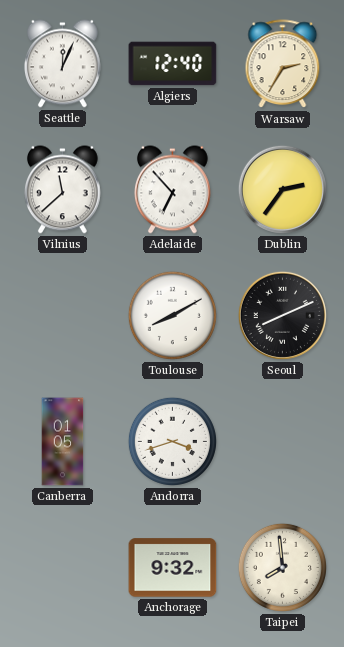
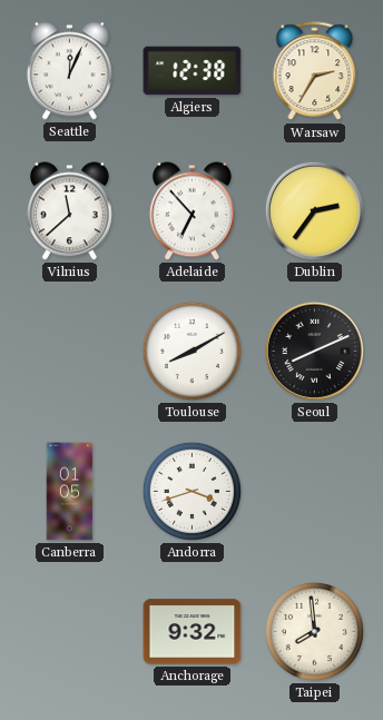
Algiers: 12:40 -> 12:38
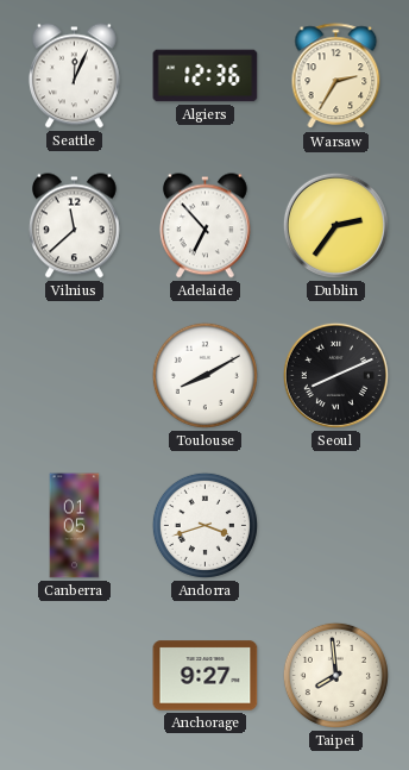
Algiers: 12:38 -> 12:36
Anchorage: 9:32 -> 9:27
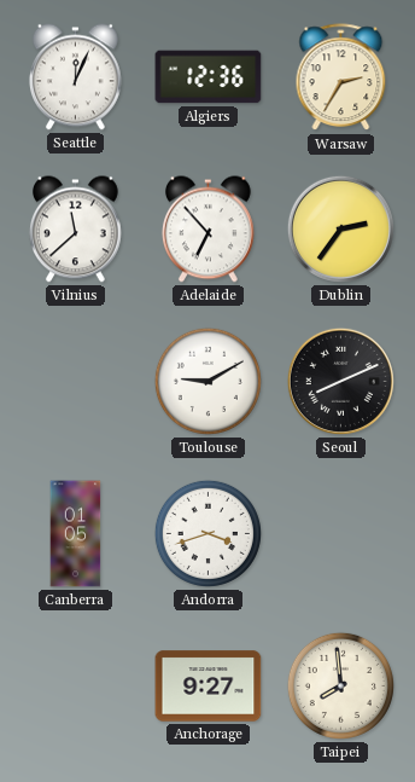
Toulouse: 8:10 -> 9:10
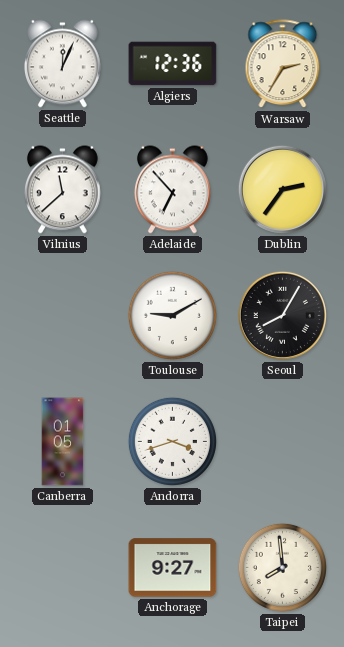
Seoul: 8:11 -> 8:05
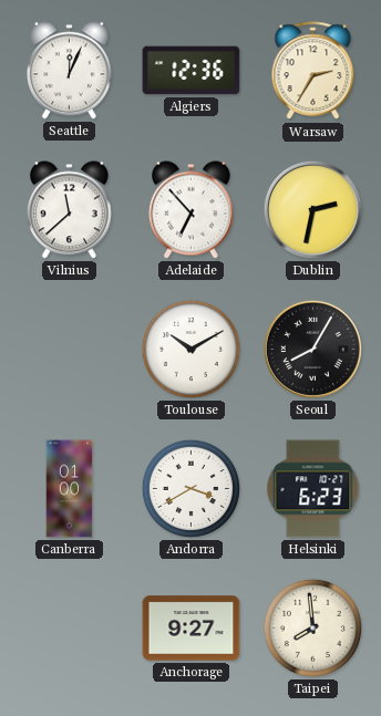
Dublin: 2:36 -> 2:32
Toulouse: 9:10 -> 10:10
Canberra: 01:05 -> 01:00
Andorra: 3:42 -> 3:40
Helsinki: none -> 6:23
